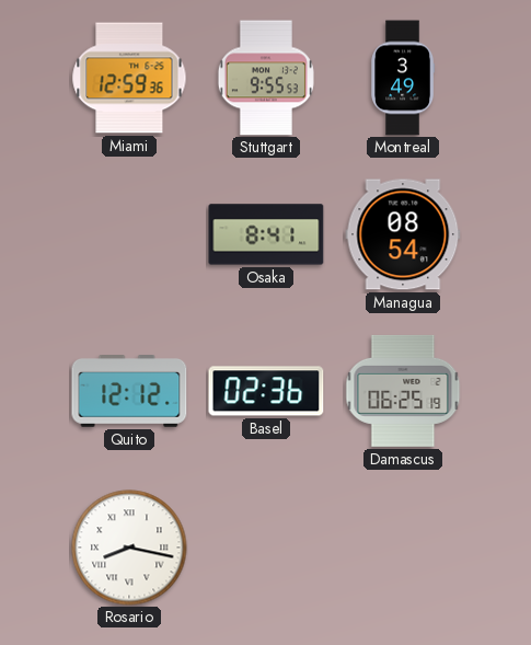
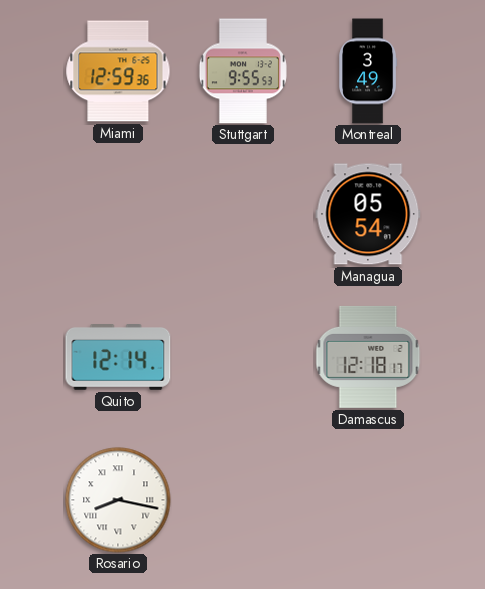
Osaka: 8:41 -> none
Managua: 08:54 -> 05:54
Quito: 12:12 -> 12:14
Basel: 02:36 -> none
Damascus: 06:25 -> 12:18
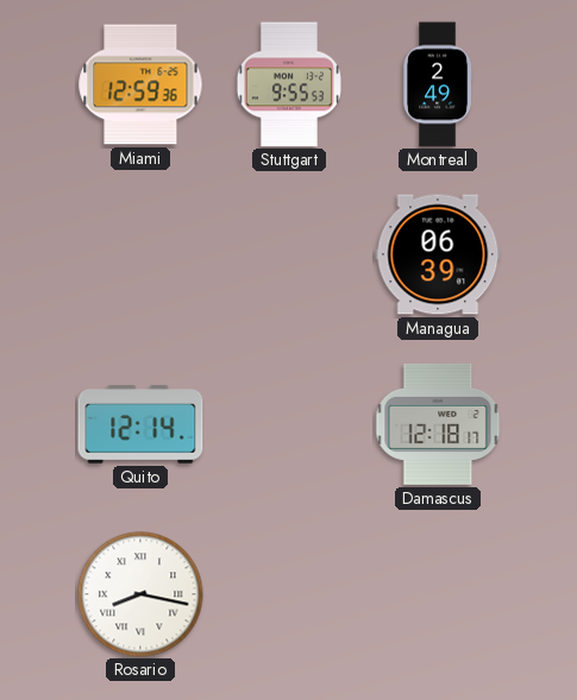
Montreal: 3:49 -> 2:49
Managua: 05:54 -> 06:39
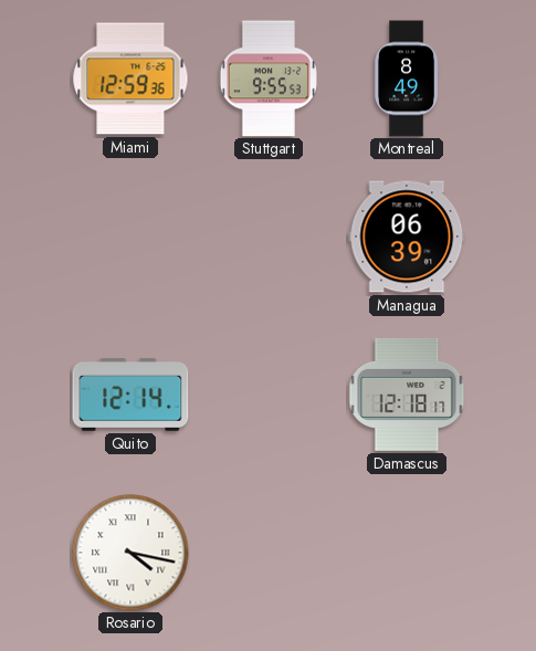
Montreal: 2:49 -> 8:49
Rosario: 8:17 -> 4:17
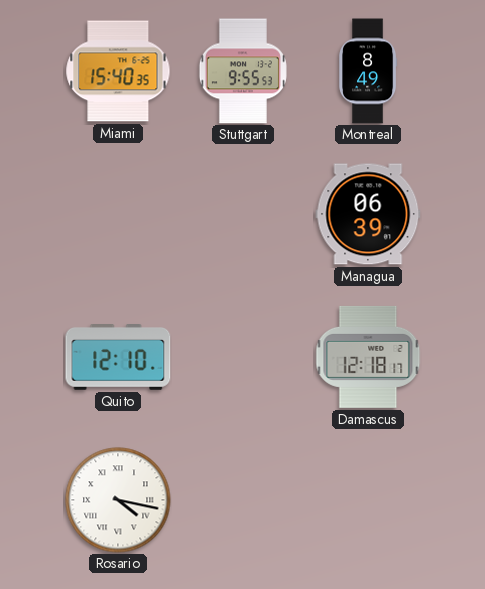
Miami: 12:59 -> 15:40
Quito: 12:14 -> 12:10
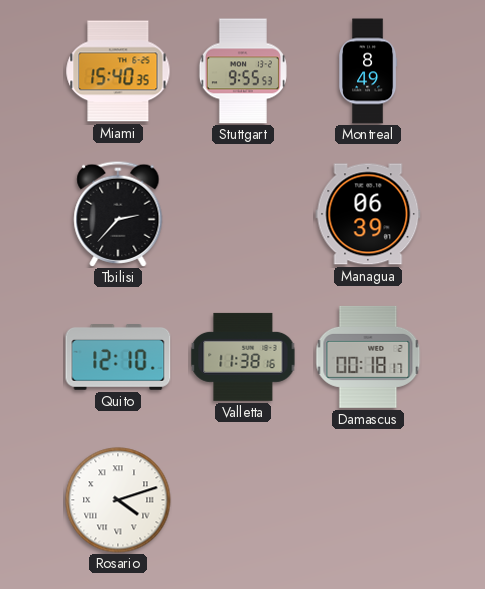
Tbilisi: none -> 2:37
Valletta: none -> 11:38
Damascus: 12:18 -> 00:18
Rosario: 4:17 -> 4:12
